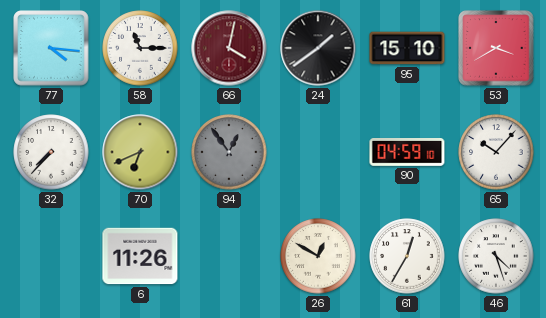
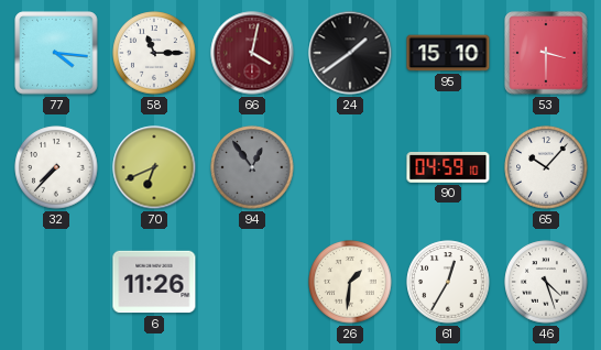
53: 3:40 -> 3:30
26: 12:50 -> 1:31
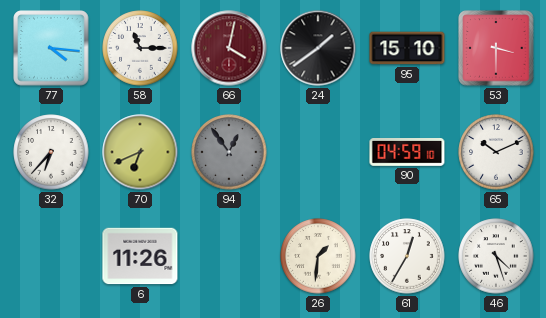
32: 7:37 -> 6:37
65: 10:07 -> 10:11
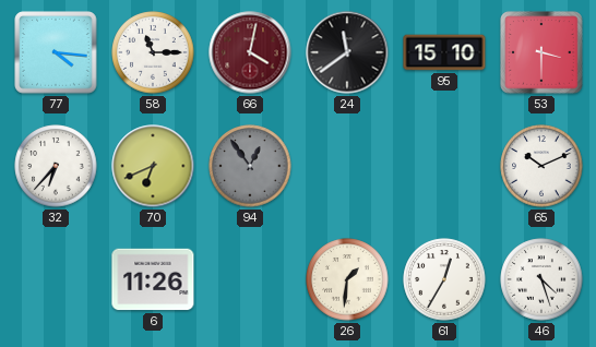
24: 1:39 -> 11:39
90: 04:59 -> none
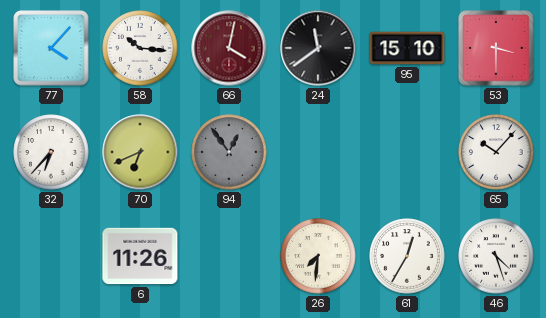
77: 4:16 -> 4:07
58: 11:15 -> 10:16
65: 10:11 -> 10:07
26: 1:31 -> 7:31
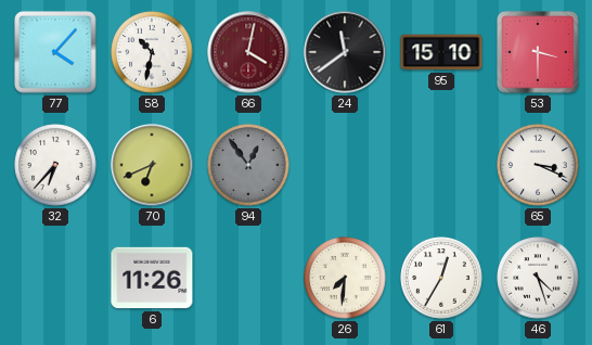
58: 10:16 -> 10:32
65: 10:07 -> 3:19
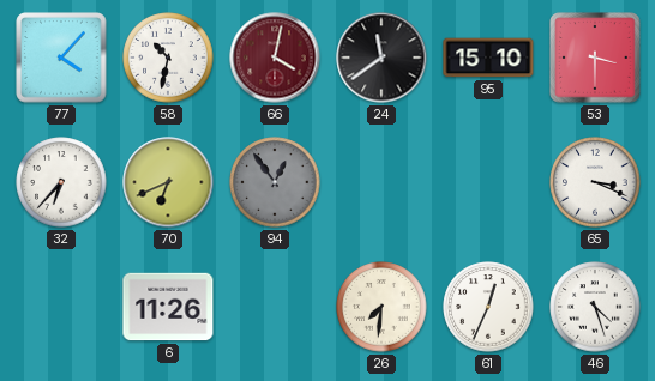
61: 12:35 -> 12:34
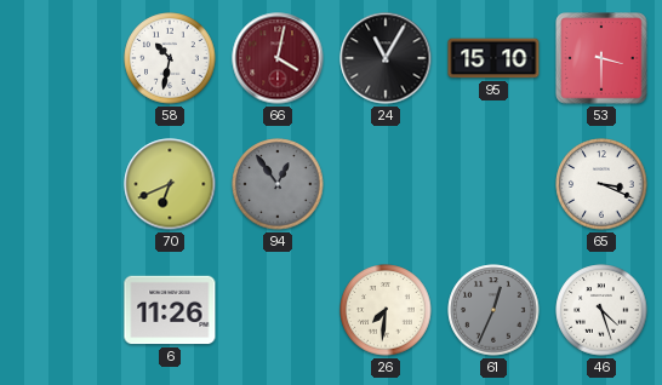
77: 4:07 -> none
24: 11:39 -> 11:05
32: 6:37 -> none
61 dial: white -> grey
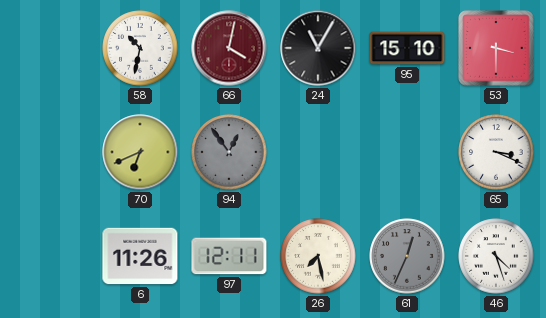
97: none -> 12:11
26: 7:31 -> 7:28
